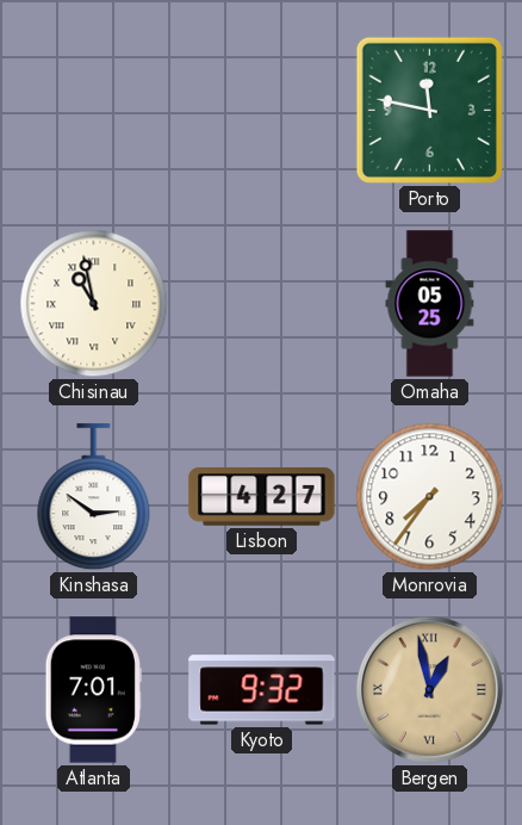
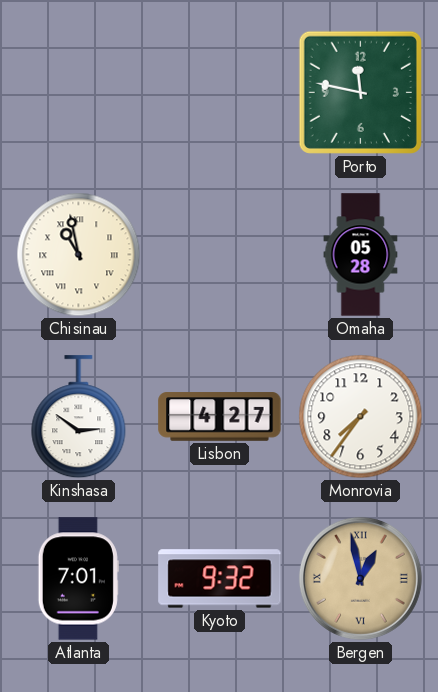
Omaha: 05:25 -> 05:28
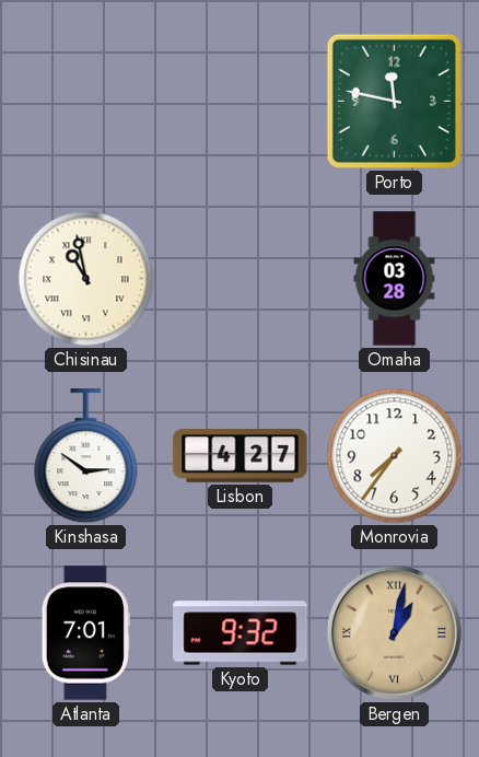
Omaha: 05:28 -> 03:28
Bergen: 12:58 -> 1:02
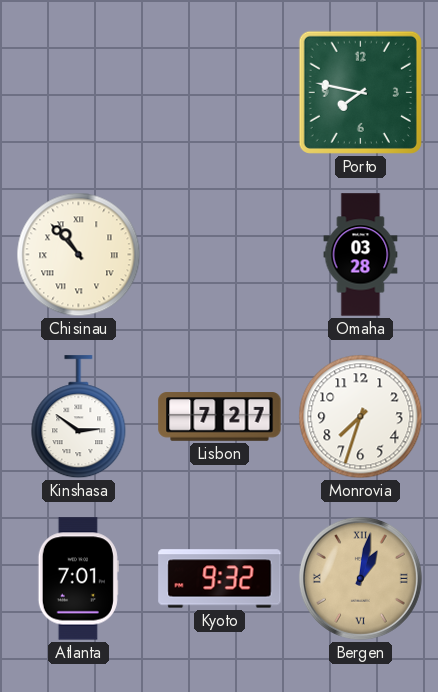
Porto: 11:47 -> 7:47
Chisinau: 10:58 -> 10:53
Lisbon: 4:27 -> 7:27
Monrovia: 7:36 -> 7:33
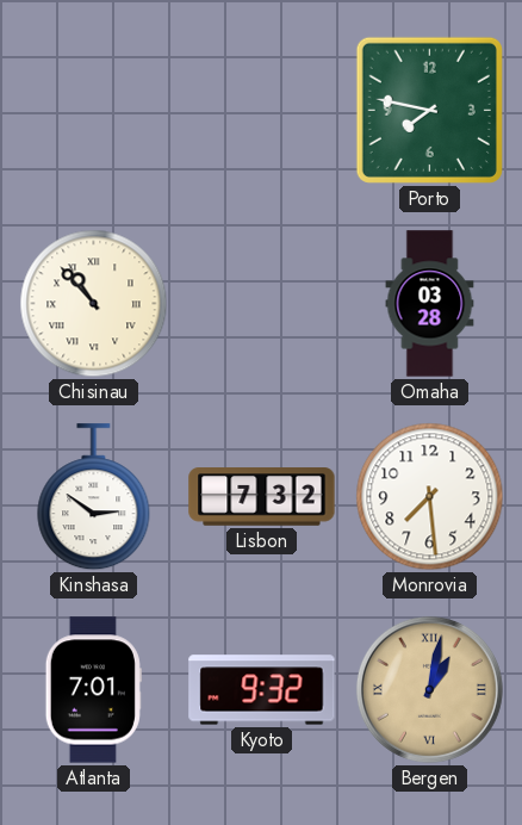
Lisbon: 7:27 -> 7:32
Monrovia: 7:33 -> 7:29
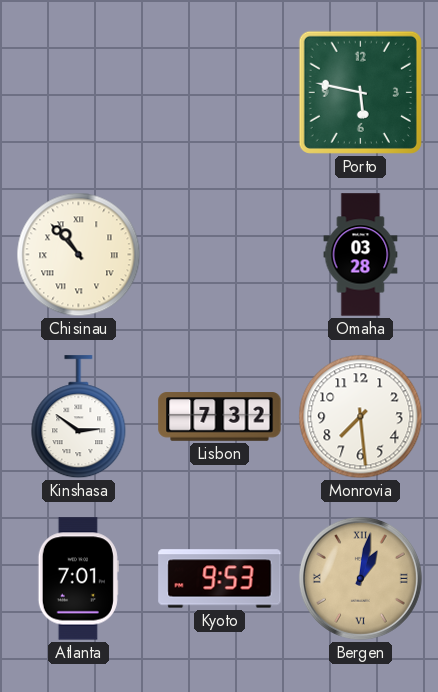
Porto: 7:47 -> 5:47
Kyoto: 9:32 -> 9:53
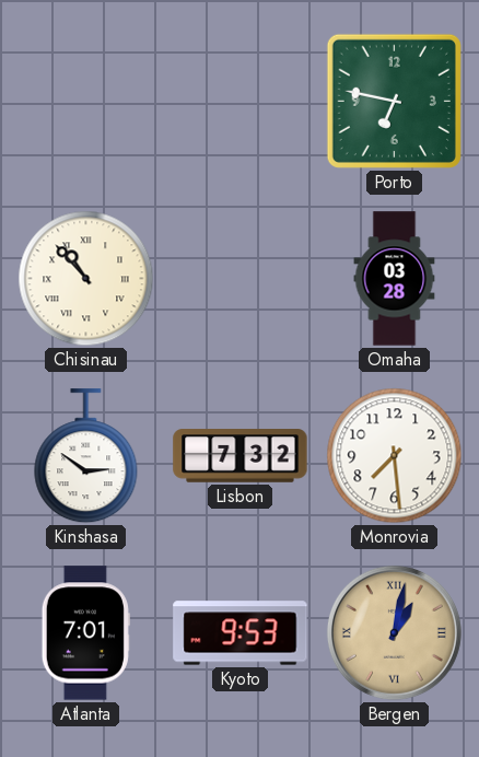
Porto: 5:47 -> 6:47
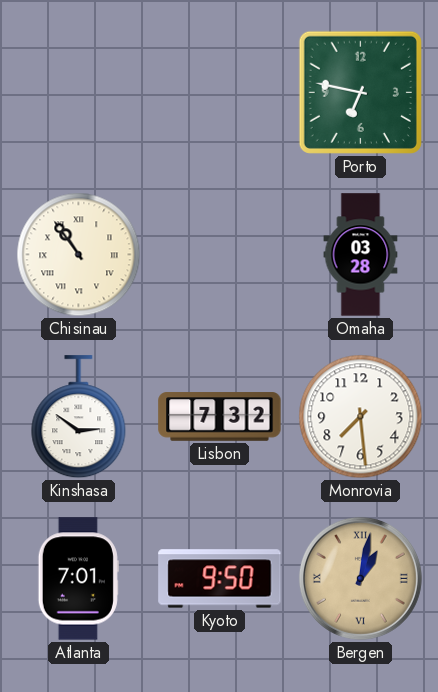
Chisinau: 10:53 -> 10:54
Kyoto: 9:53 -> 9:50
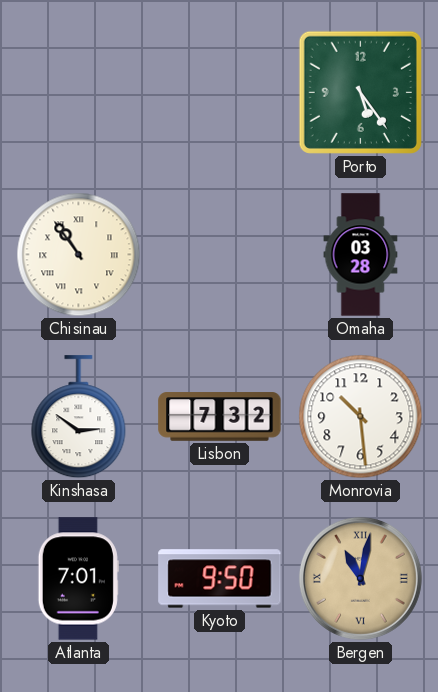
Porto: 6:47 -> 5:24
Monrovia: 7:29 -> 10:29
Bergen: 1:02 -> 11:02
